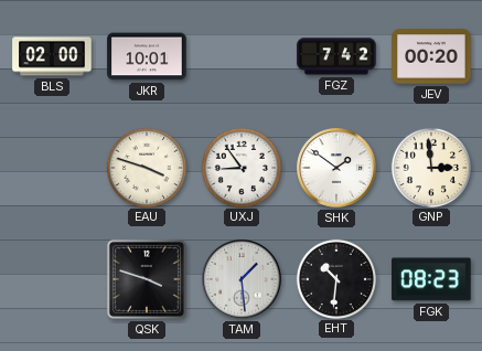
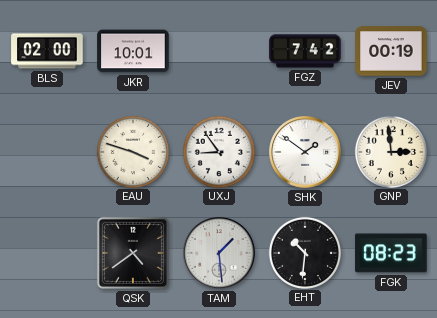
JEV: 00:20 -> 00:19
QSK: 3:48 -> 4:39
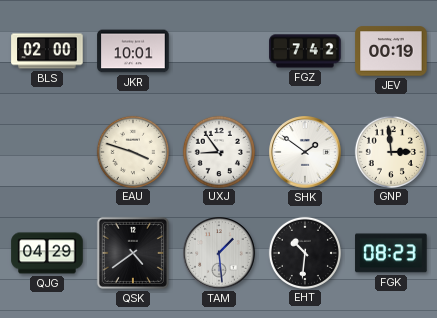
QJG: none -> 04:29
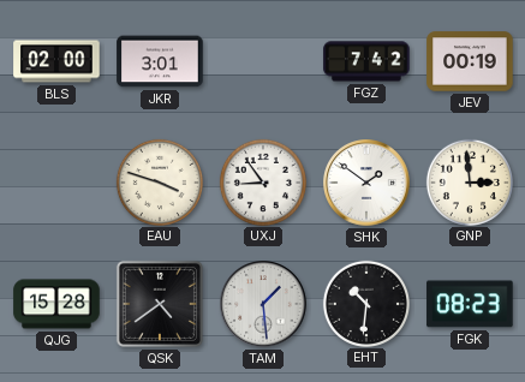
JKR: 10:01 -> 3:01
QJG: 04:29 -> 15:28
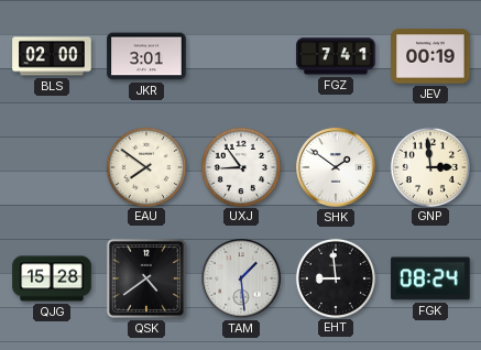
FGZ: 7:42 -> 7:41
EAU: 3:48 -> 7:51
EHT: 10:31 -> 8:59
FGK: 08:23 -> 08:24
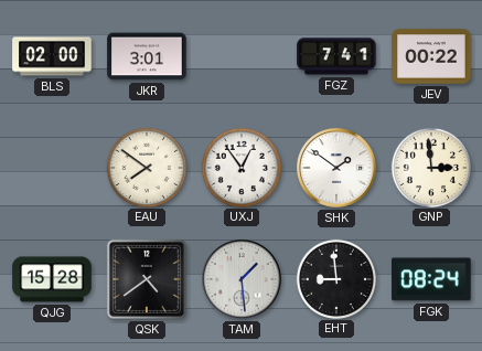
JEV: 00:19 -> 00:22
UXJ: 8:54 -> 12:54
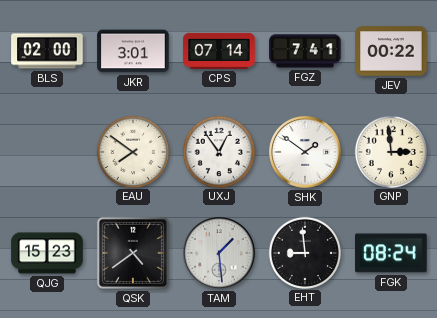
CPS: none -> 07:14
QJG: 15:28 -> 15:23
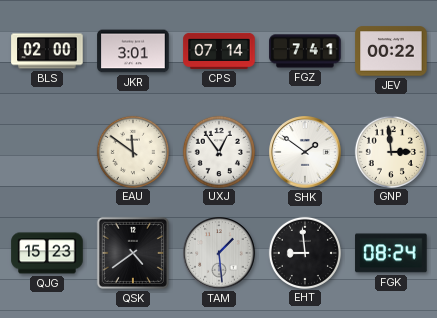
EAU: 7:51 -> 11:51
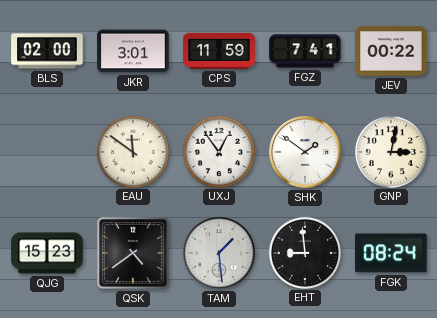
CPS: 07:14 -> 11:59
GNP: 2:59 -> 3:02
